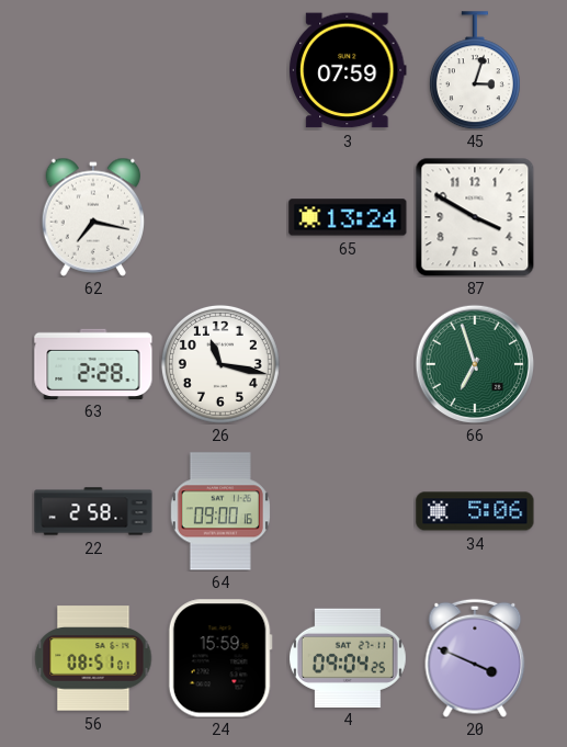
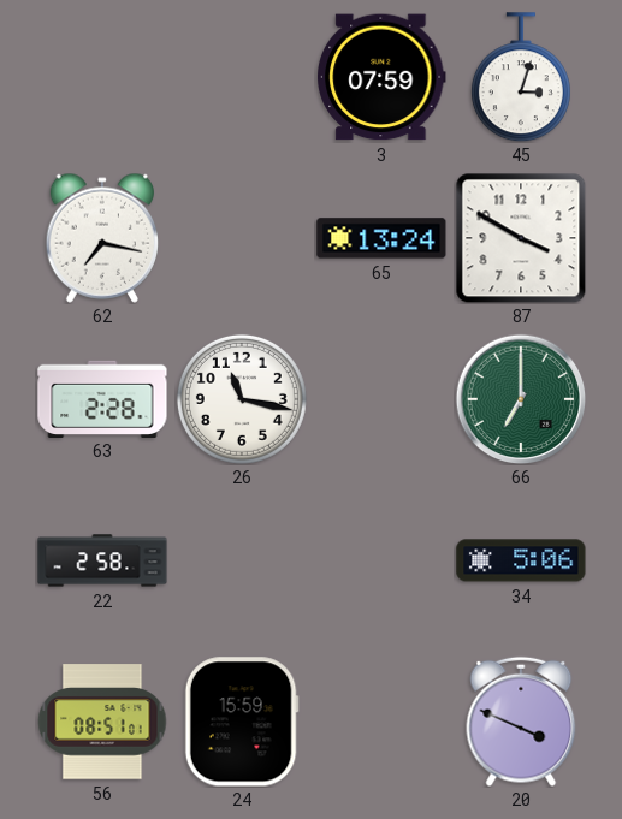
66: 6:57 -> 7:00
64: 09:00 -> none
4: 09:04 -> none
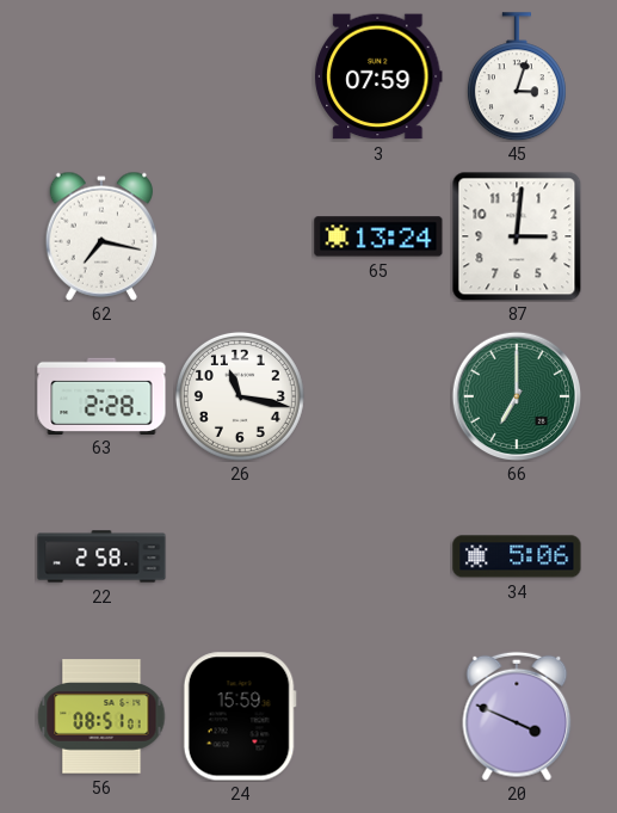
87: 3:50 -> 3:01
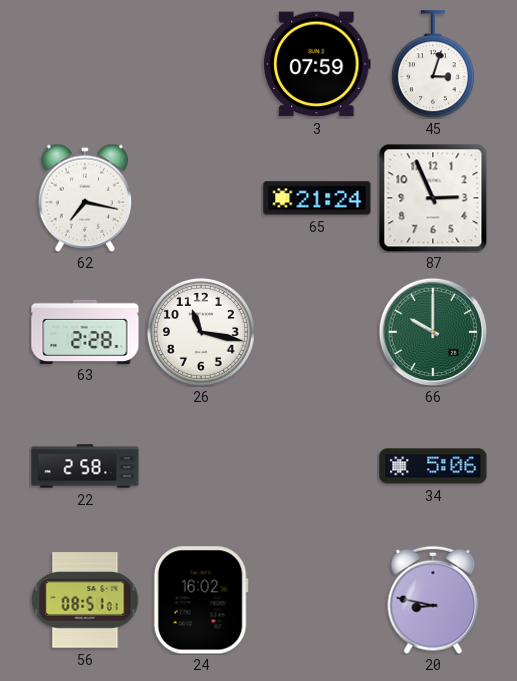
65: 13:24 -> 21:24
87: 3:01 -> 2:56
66: 7:00 -> 10:00
24: 15:59 -> 16:02
20: 3:49 -> 8:47
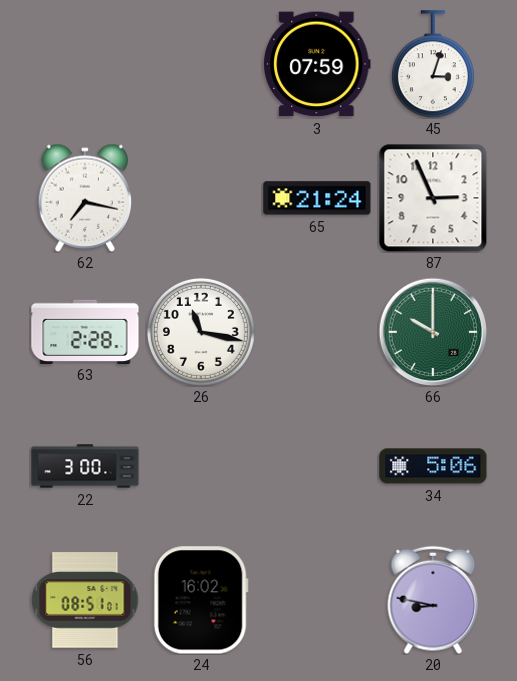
22: 2:58 -> 3:00
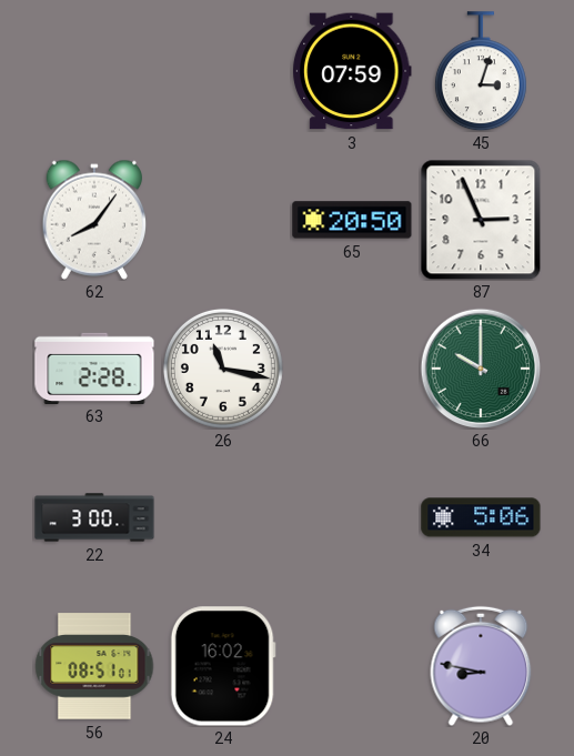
62: 7:17 -> 8:06
65: 21:24 -> 20:50
